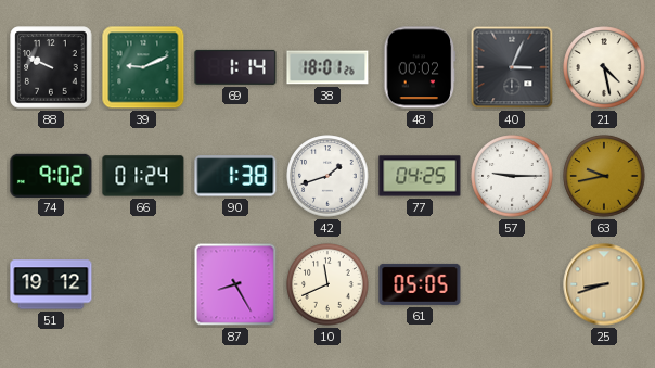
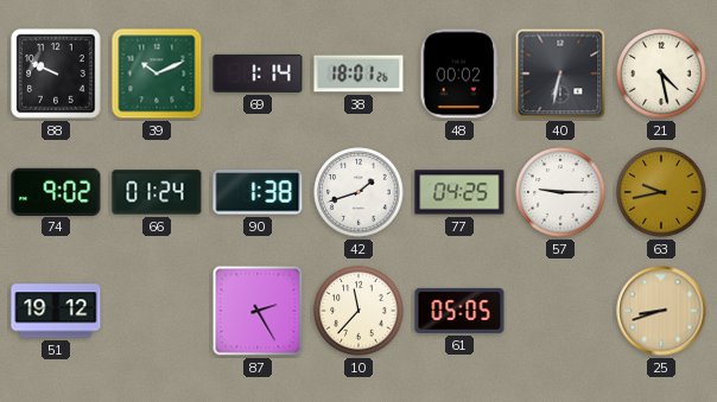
39: 9:11 -> 10:11
40: 3:04 -> 6:32
87: 8:25 -> 2:25
10: 11:41 -> 11:37
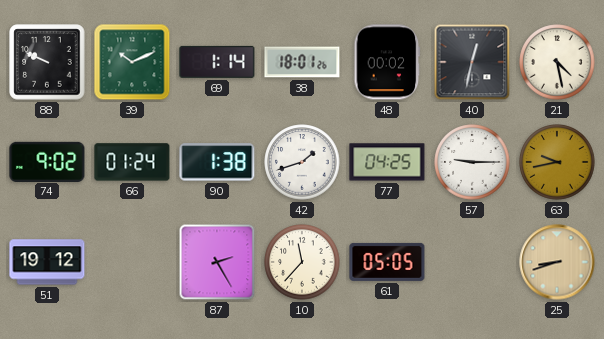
40: 6:32 -> 12:32
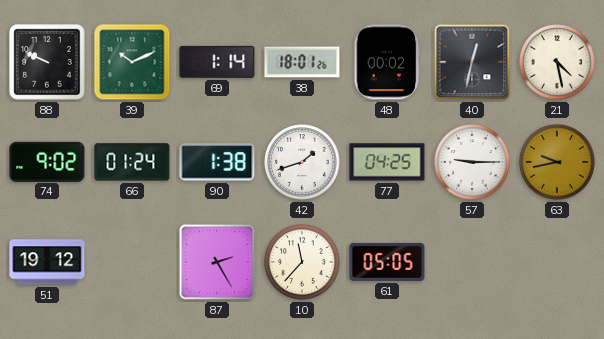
25: 8:42 -> none
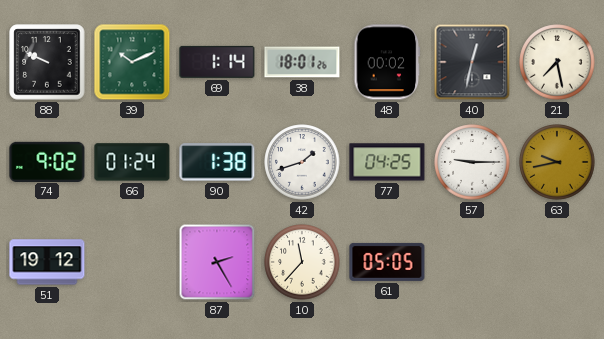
21: 4:28 -> 7:28
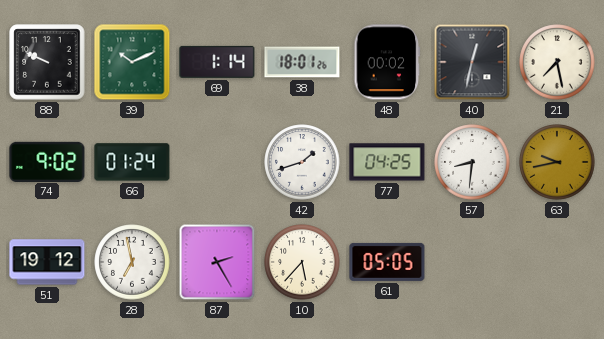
90: 1:38 -> none
57: 9:15 -> 8:31
28: none -> 6:58
10: 11:37 -> 5:37
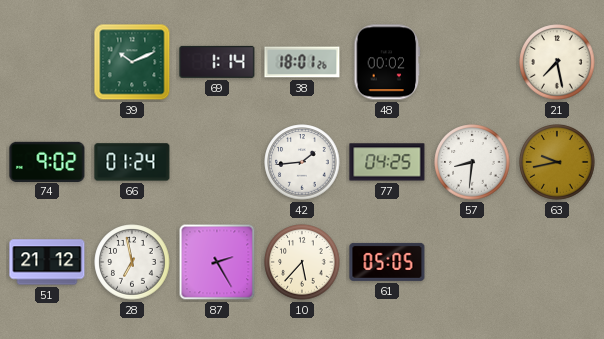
88: 9:49 -> none
40: 12:32 -> none
42: 1:42 -> 1:44
51: 19:12 -> 21:12
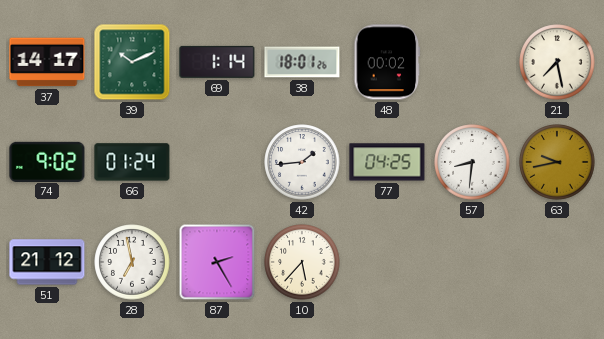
37: none -> 14:17
61: 05:05 -> none
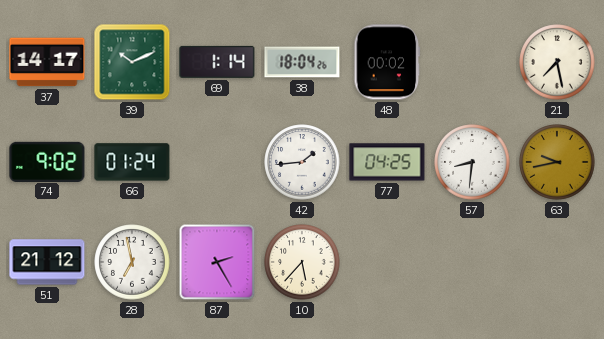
38: 18:01 -> 18:04
